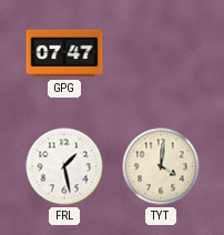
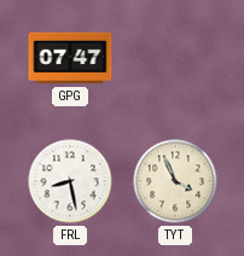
FRL: 1:28 -> 8:28
TYT: 4:01 -> 3:56
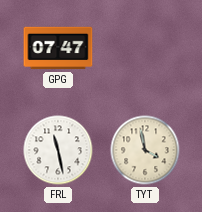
FRL: 8:28 -> 11:28
TYT: 3:56 -> 3:58
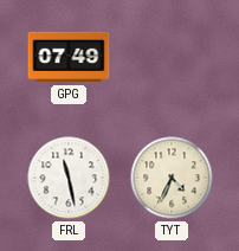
GPG: 07:47 -> 07:49
TYT: 3:58 -> 4:34
